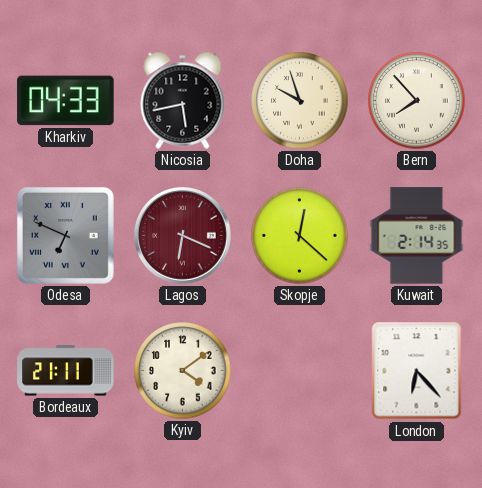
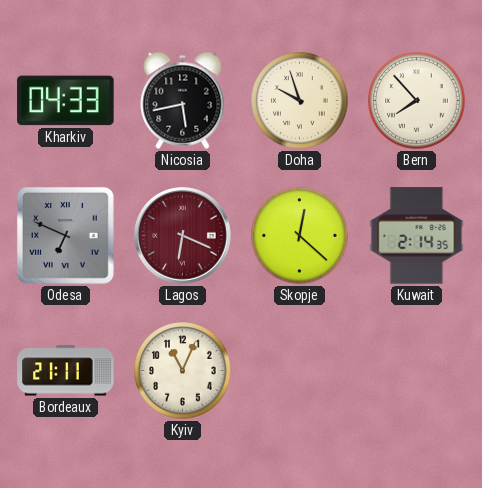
Kyiv: 4:09 -> 11:04
London: 6:23 -> none
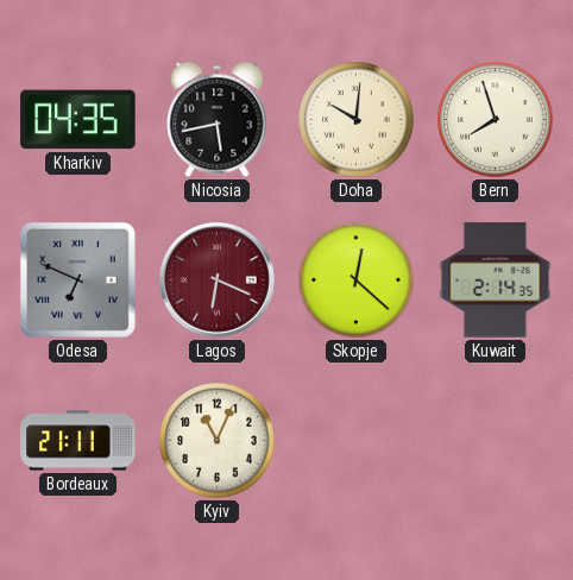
Kharkiv: 04:33 -> 04:35
Doha: 9:57 -> 10:01
Bern: 7:53 -> 7:57
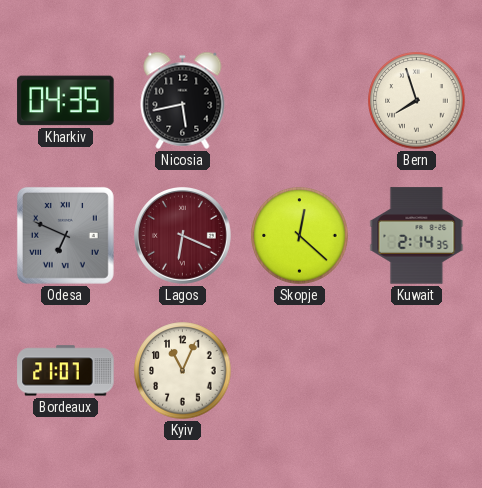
Doha: 10:01 -> none
Bordeaux: 21:11 -> 21:07
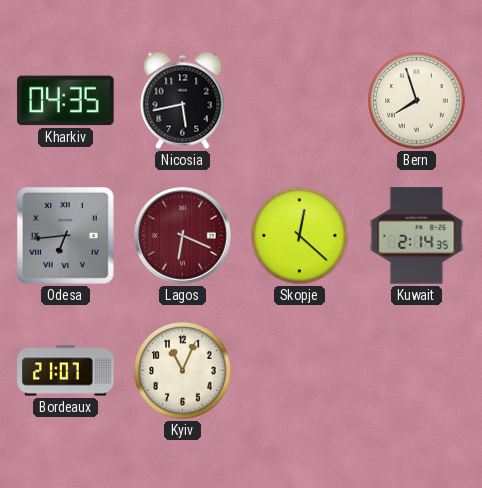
Odesa: 6:49 -> 6:44
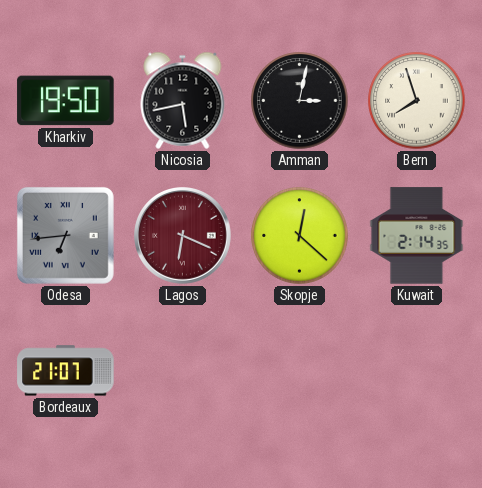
Kharkiv: 04:35 -> 19:50
Amman: none -> 3:02
Kyiv: 11:04 -> none
